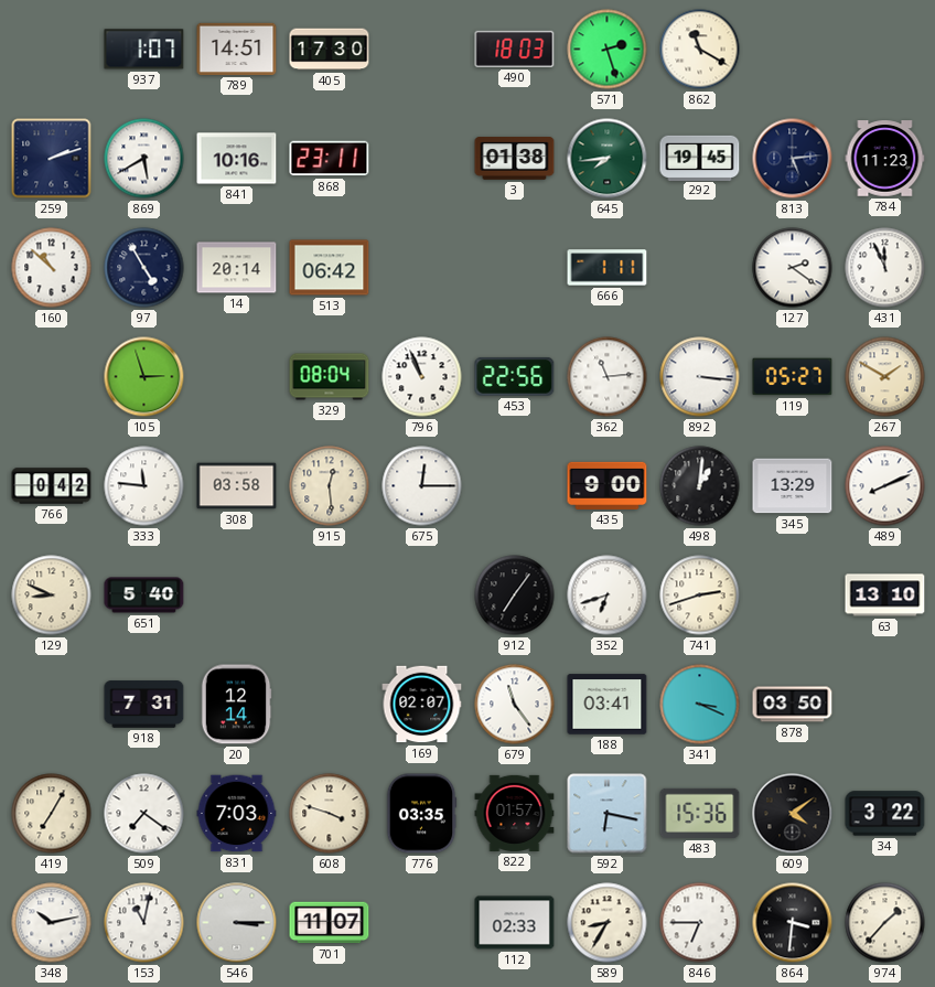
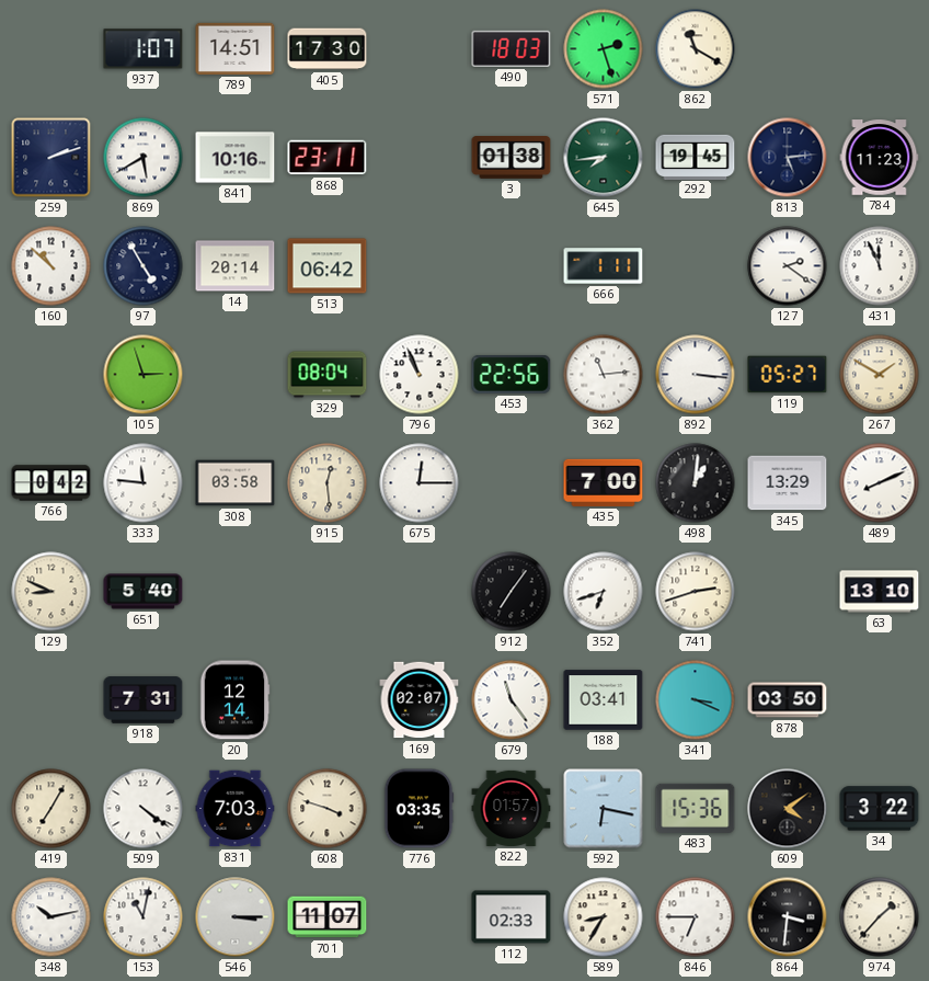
435: 9:00 -> 7:00
509: 7:21 -> 4:21
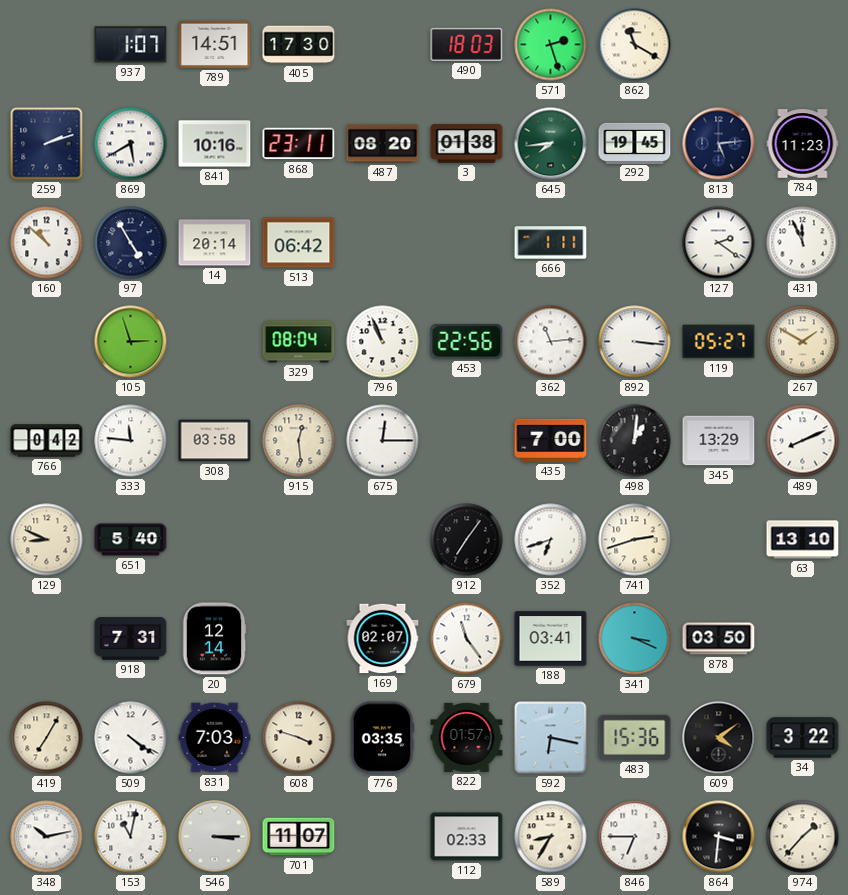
487: none -> 08:20
